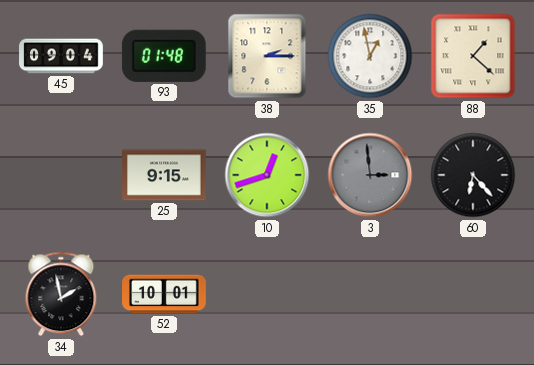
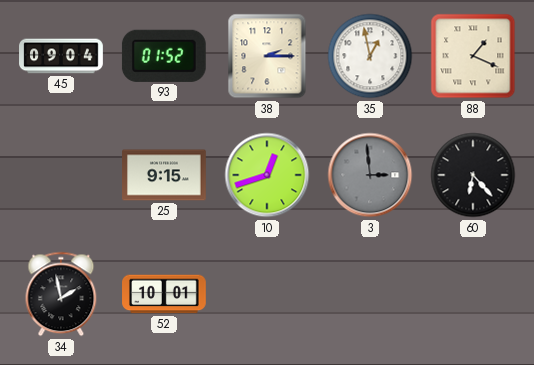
93: 01:48 -> 01:52
88: 1:22 -> 1:19
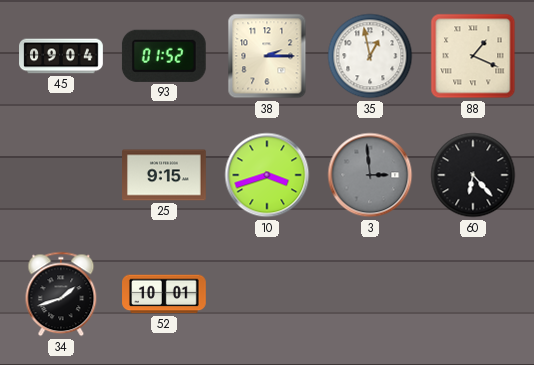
10: 12:42 -> 3:42
34: 1:58 -> 1:42
